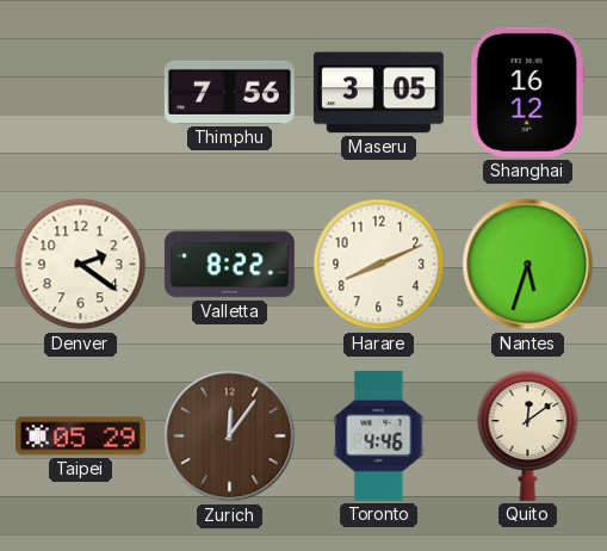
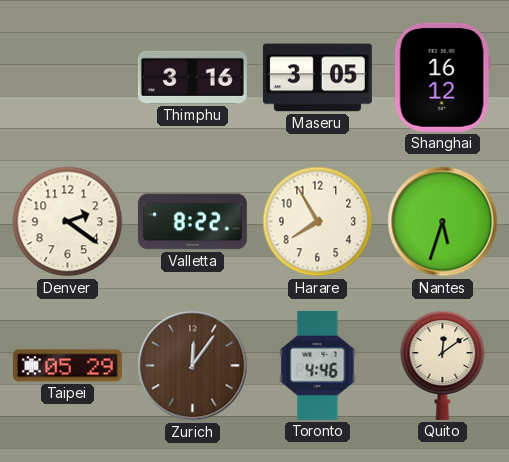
Thimphu: 7:56 -> 3:16
Harare: 8:11 -> 7:55
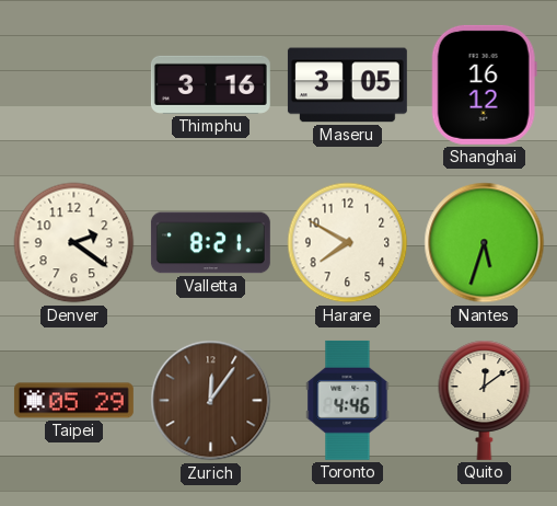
Valletta: 8:22 -> 8:21
Harare: 7:55 -> 7:50
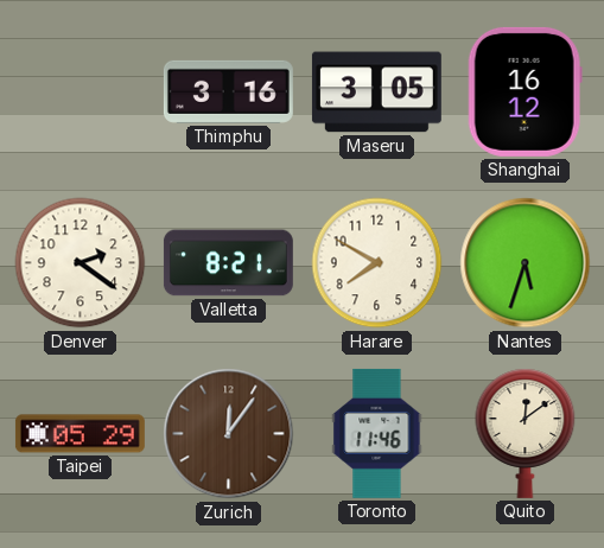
Toronto: 4:46 -> 11:46
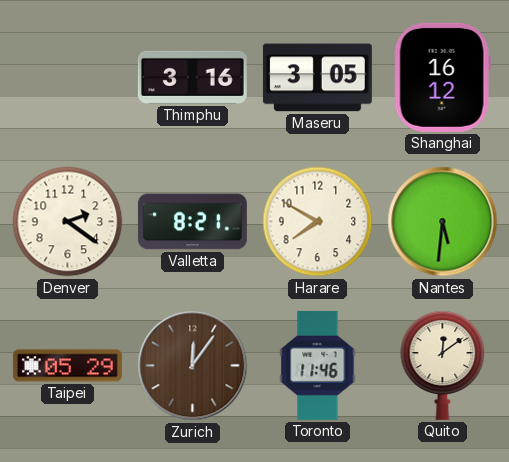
Nantes: 5:33 -> 5:31
